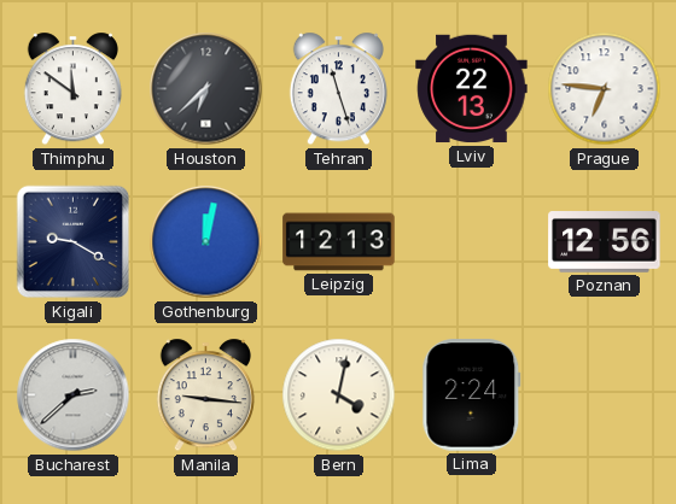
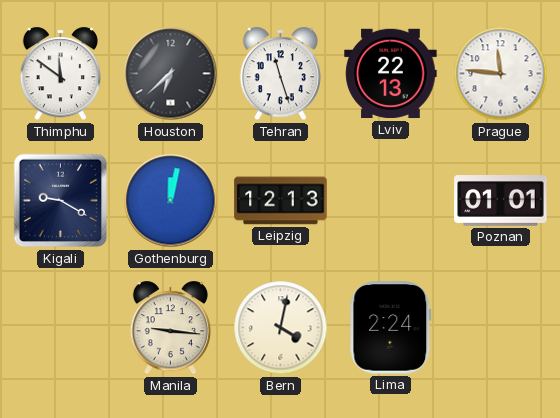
Prague: 6:46 -> 11:46
Poznan: 12:56 -> 01:01
Bucharest: 2:38 -> none
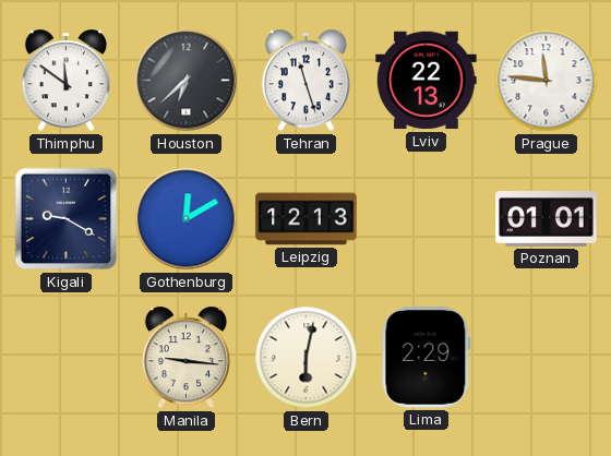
Gothenburg: 12:02 -> 12:10
Bern: 4:02 -> 6:02
Lima: 2:24 -> 2:29
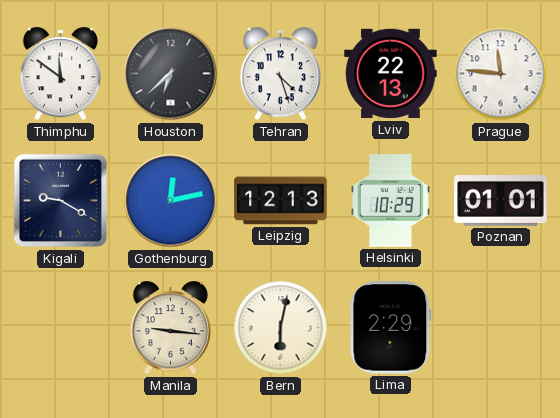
Tehran: 11:27 -> 4:27
Gothenburg: 12:10 -> 12:13
Helsinki: none -> 10:29
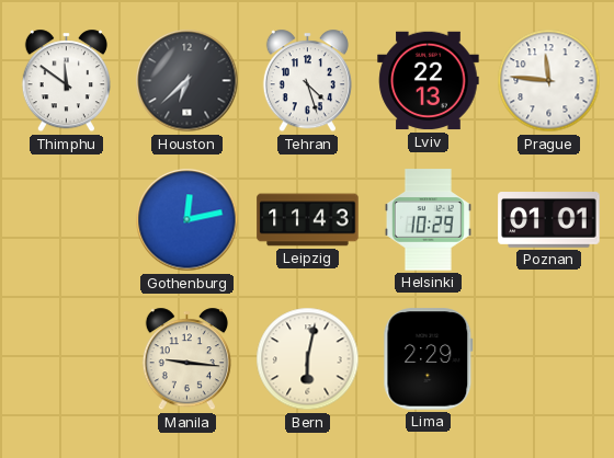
Kigali: 9:20 -> none
Leipzig: 12:13 -> 11:43
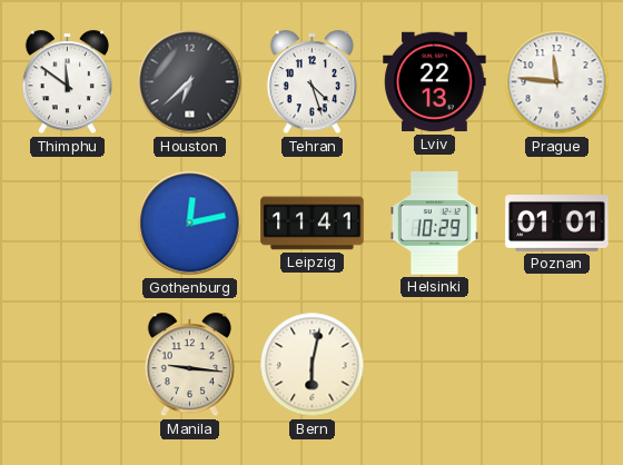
Leipzig: 11:43 -> 11:41
Lima: 2:29 -> none
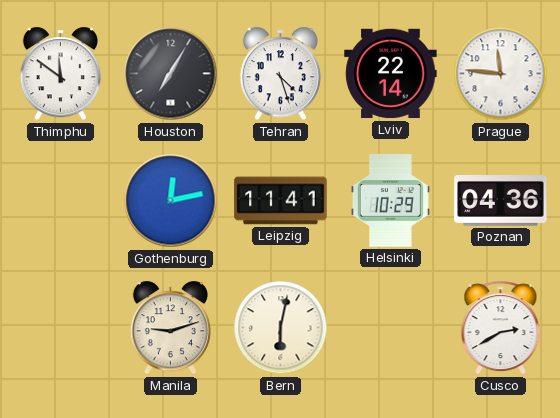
Houston: 6:38 -> 7:05
Lviv: 22:13 -> 22:14
Poznan: 01:01 -> 04:36
Manila: 9:16 -> 9:12
Cusco: none -> 2:40
